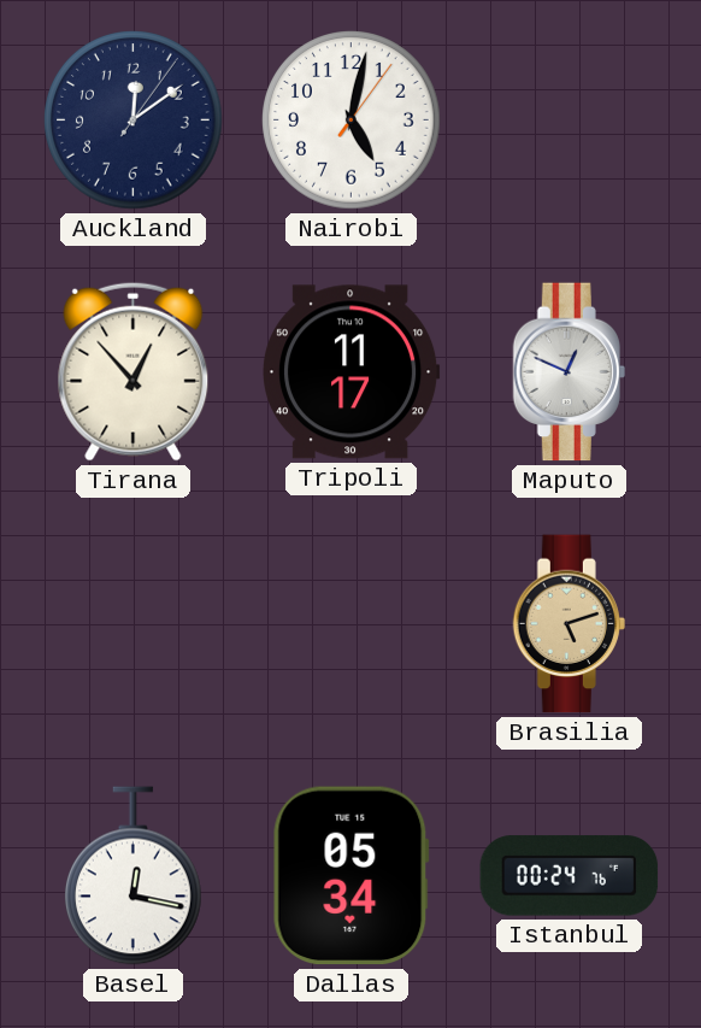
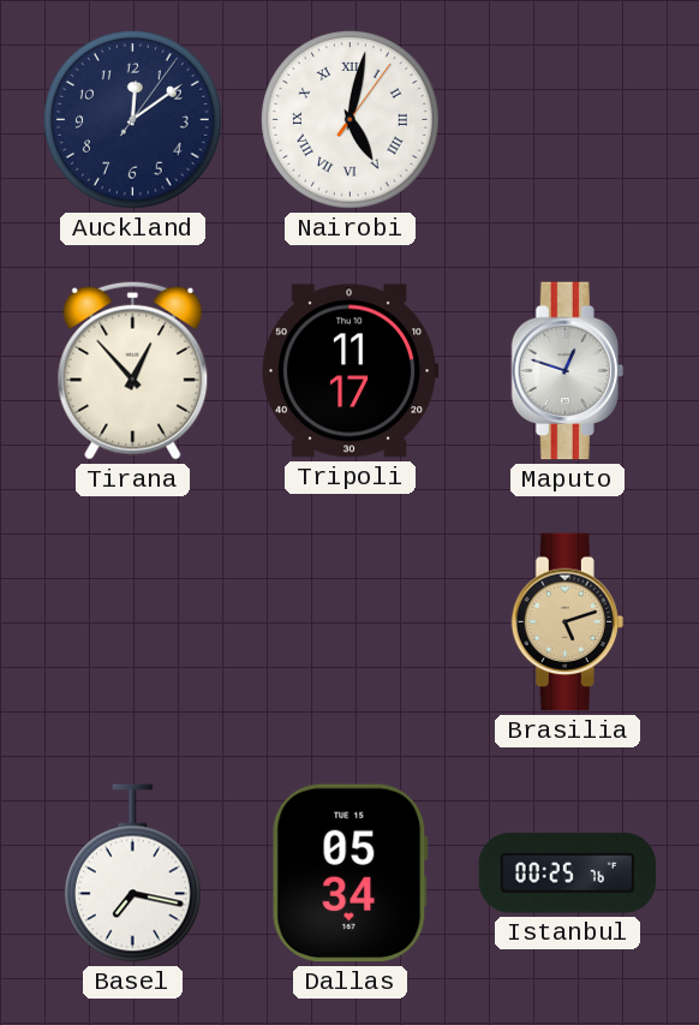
Nairobi numerals: Arabic -> Roman
Maputo: 12:49 -> 12:48
Basel: 12:17 -> 7:17
Istanbul: 00:24 -> 00:25
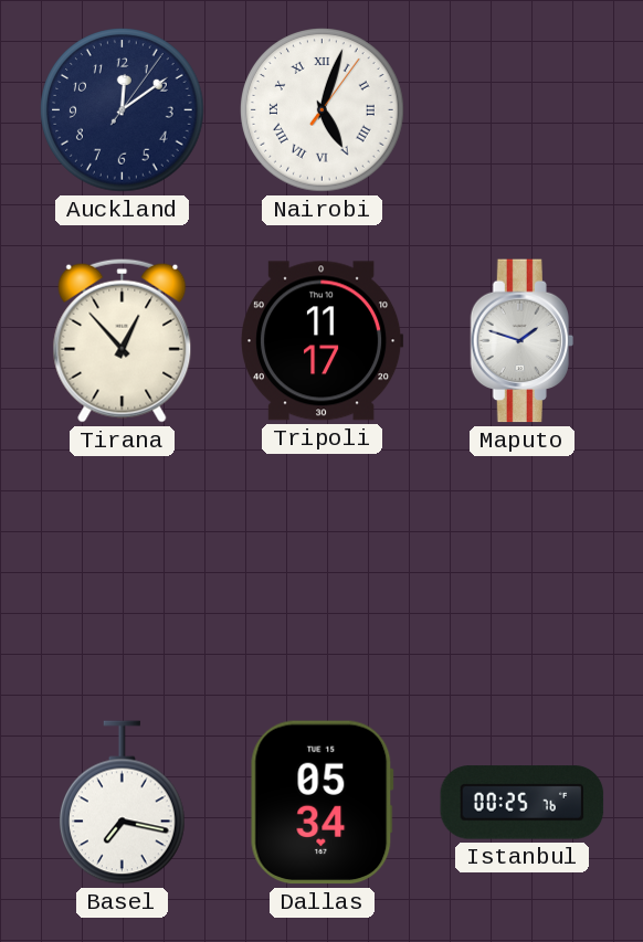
Nairobi: 5:02 -> 5:03
Maputo: 12:48 -> 1:48
Brasilia: 5:12 -> none
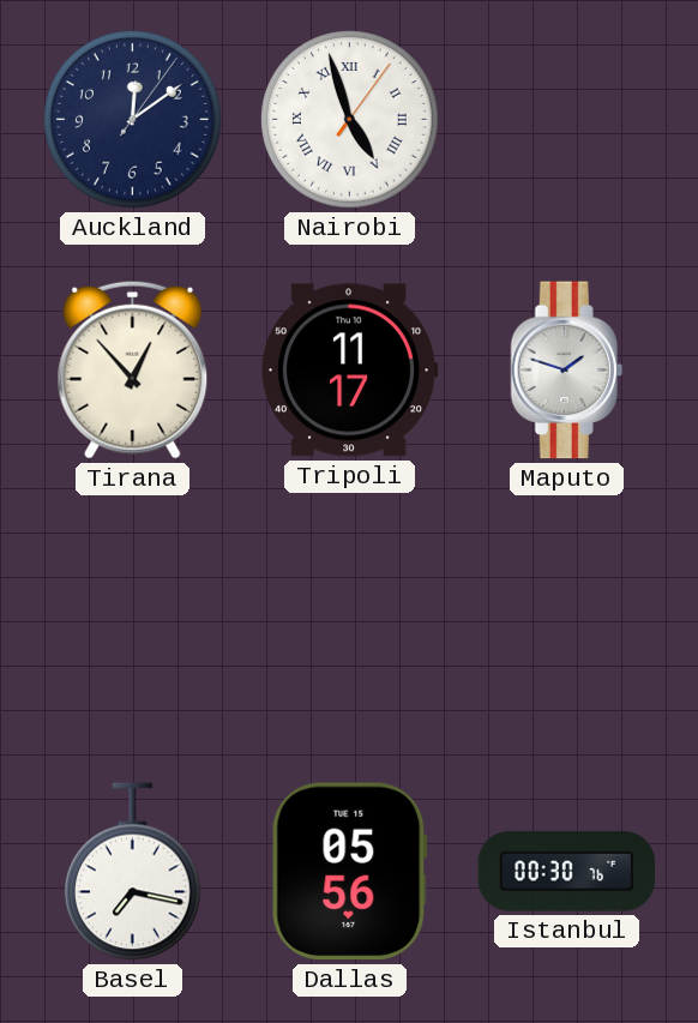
Nairobi: 5:03 -> 4:57
Dallas: 05:34 -> 05:56
Istanbul: 00:25 -> 00:30
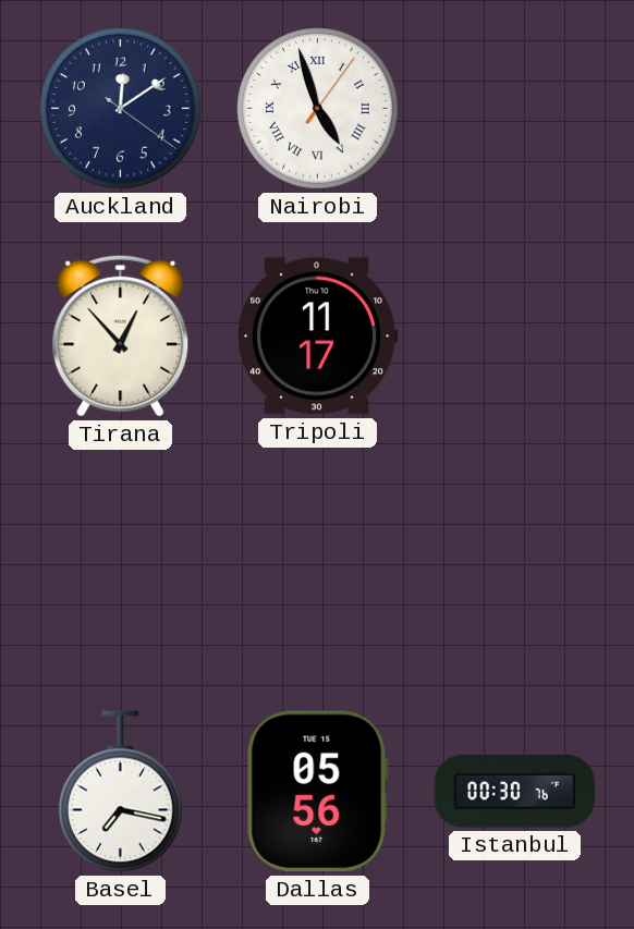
Auckland: 12:09:06 -> 12:09:21
Maputo: 1:48 -> none
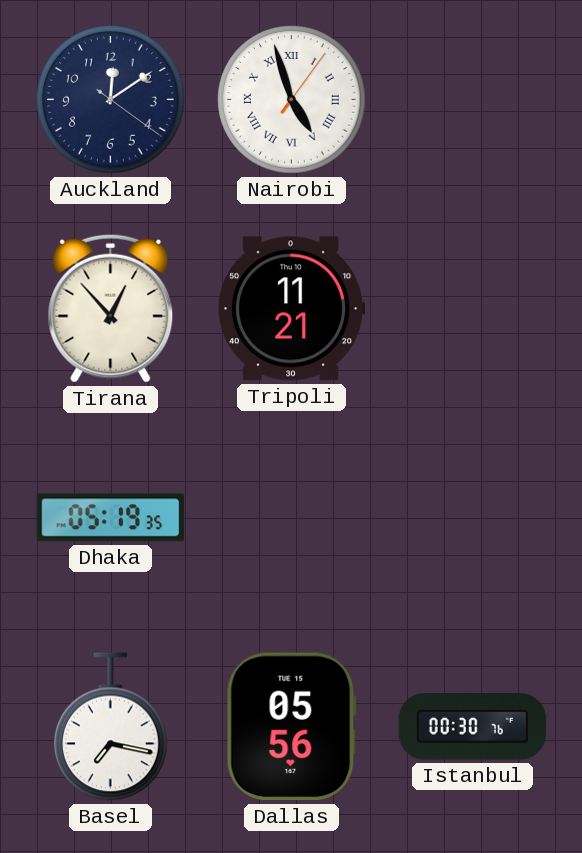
Tripoli: 11:17 -> 11:21
Dhaka: none -> 05:19
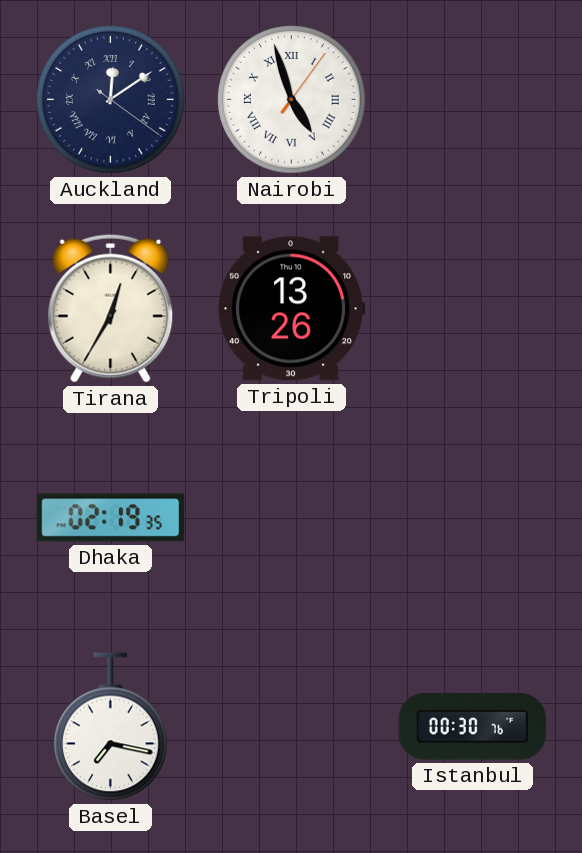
Auckland numerals: Arabic -> Roman
Tirana: 12:53 -> 12:35
Tripoli: 11:21 -> 13:26
Dhaka: 05:19 -> 02:19
Dallas: 05:56 -> none
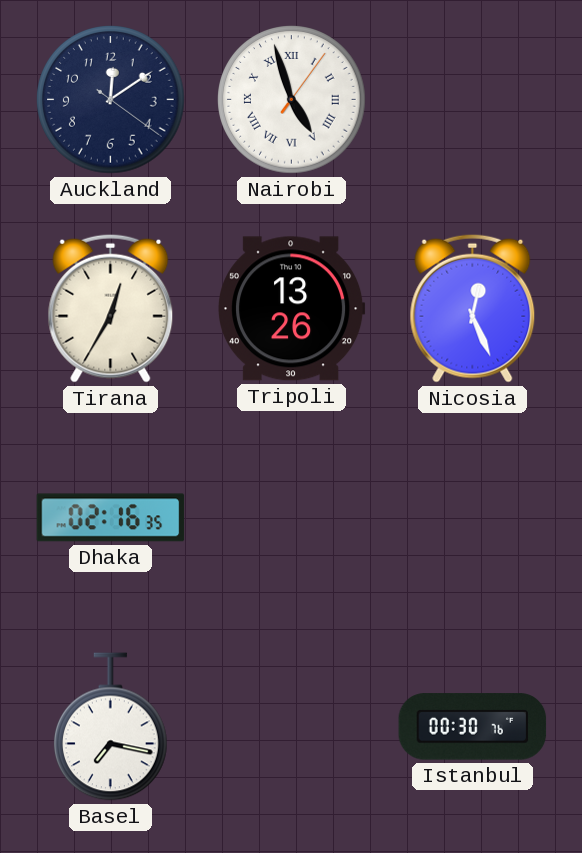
Auckland numerals: Roman -> Arabic
Nicosia: none -> 12:26
Dhaka: 02:19 -> 02:16
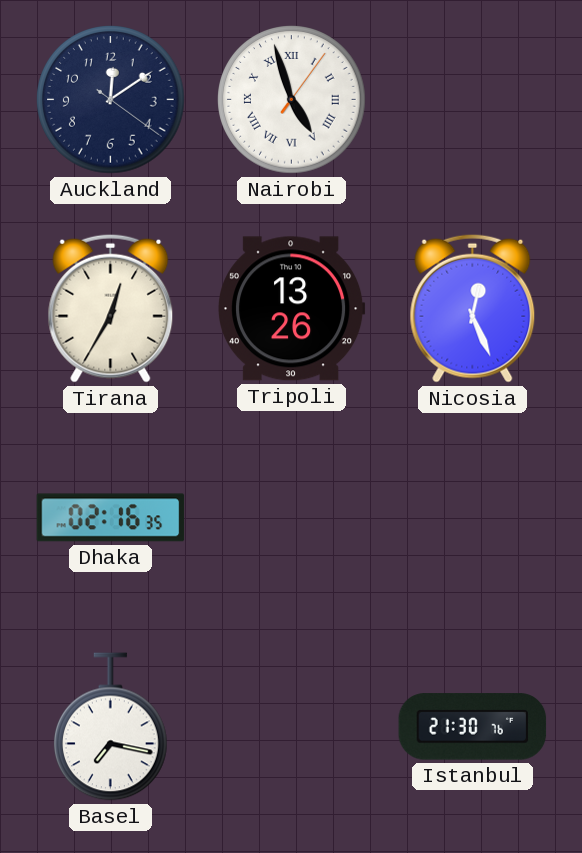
Istanbul: 00:30 -> 21:30
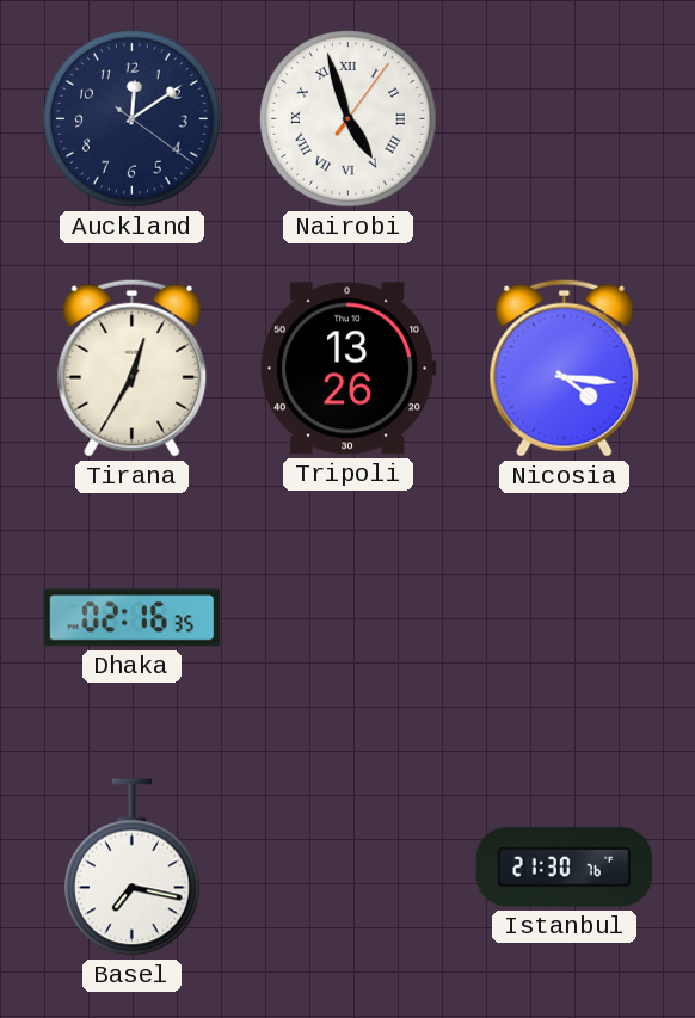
Nicosia: 12:26 -> 4:16
